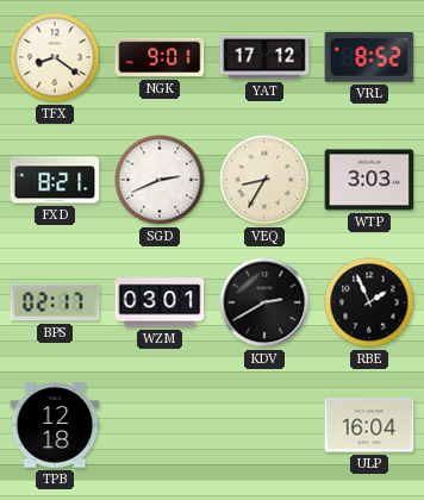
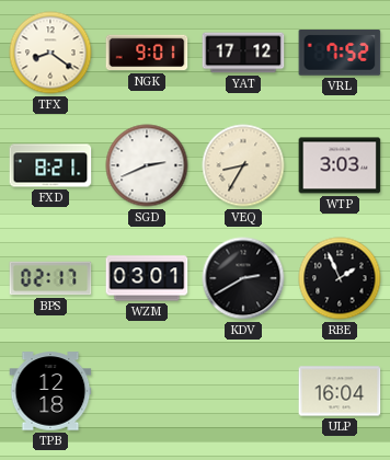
VRL: 8:52 -> 7:52
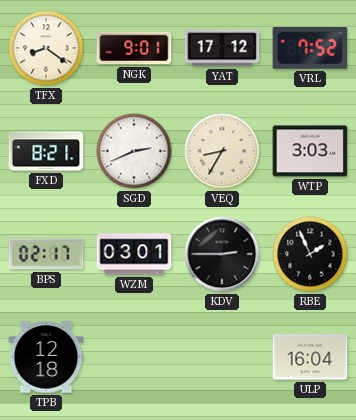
KDV: 2:40 -> 2:45
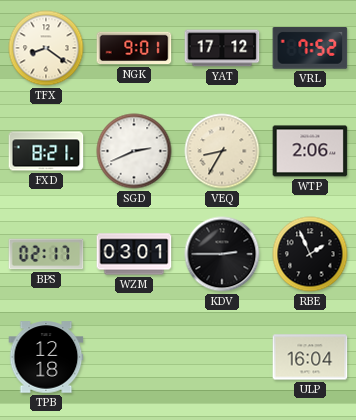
WTP: 3:03 -> 2:06
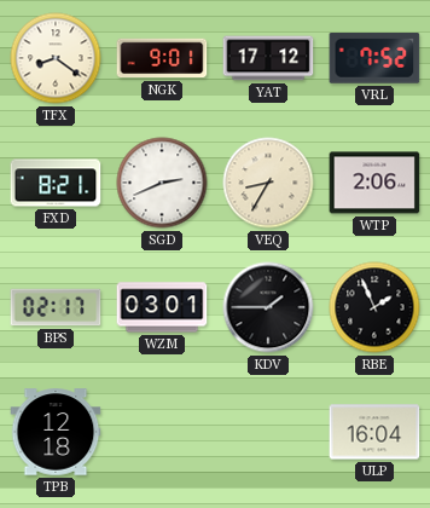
KDV: 2:45 -> 1:45
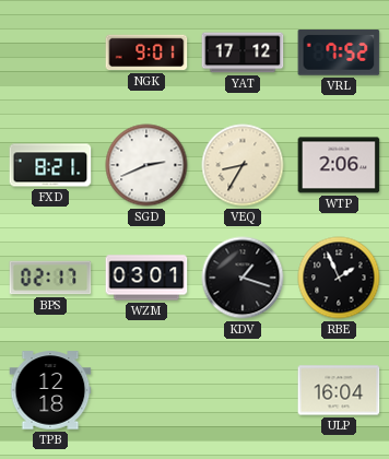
TFX: 8:21 -> none
KDV: 1:45 -> 1:18
